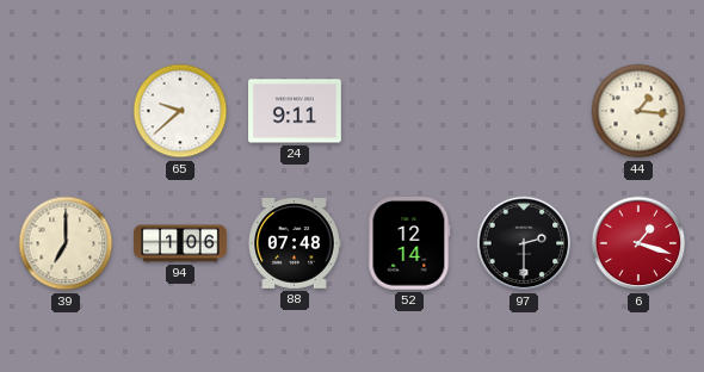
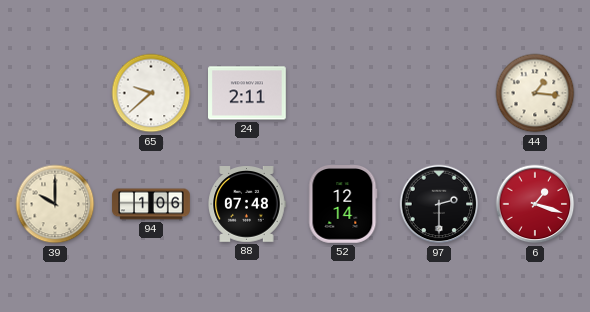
24: 9:11 -> 2:11
39: 7:00 -> 10:00
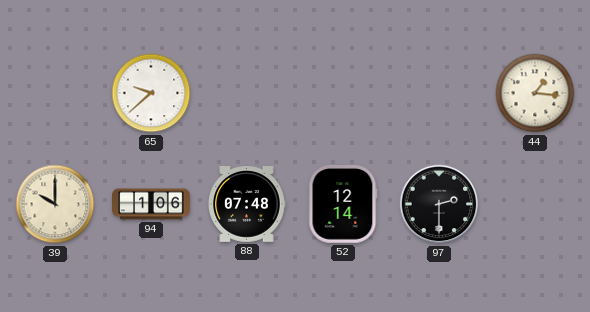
24: 2:11 -> none
6: 1:18 -> none
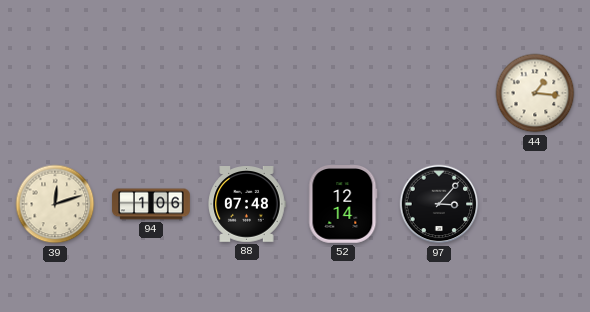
65: 9:38 -> none
39: 10:00 -> 12:12
97: 2:30 -> 3:07
